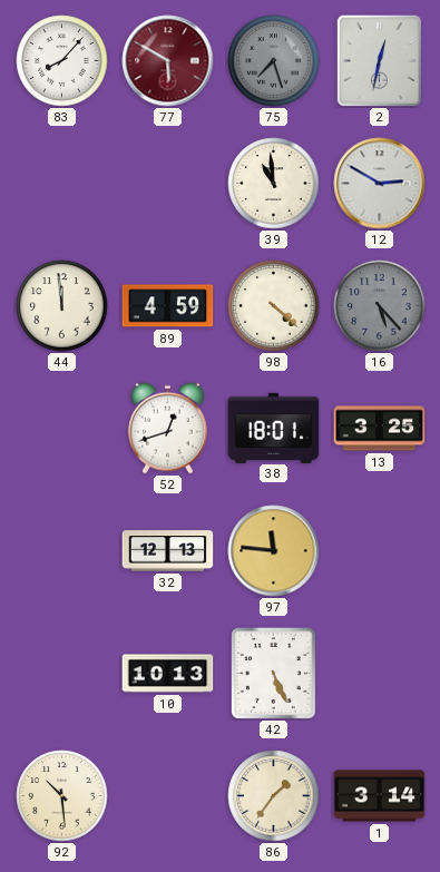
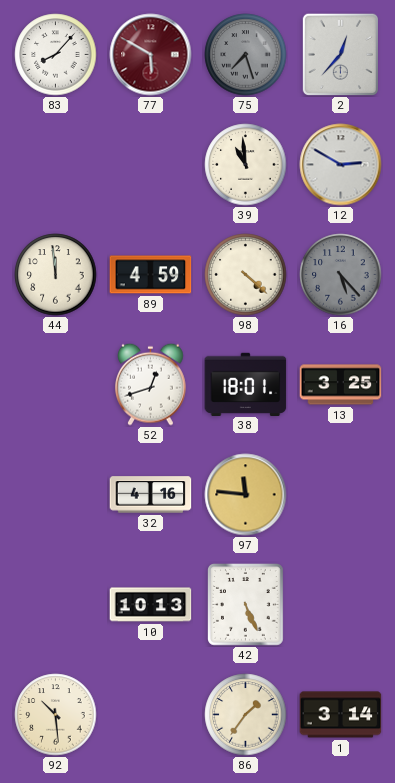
2: 12:32 -> 12:37
32: 12:13 -> 4:16
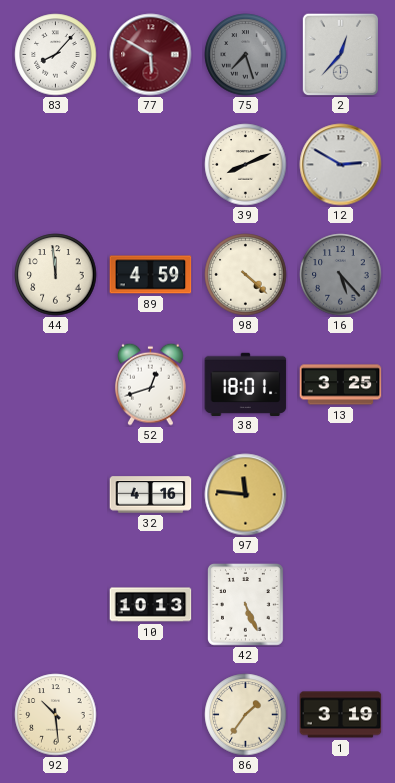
39: 10:59 -> 8:11
1: 3:14 -> 3:19
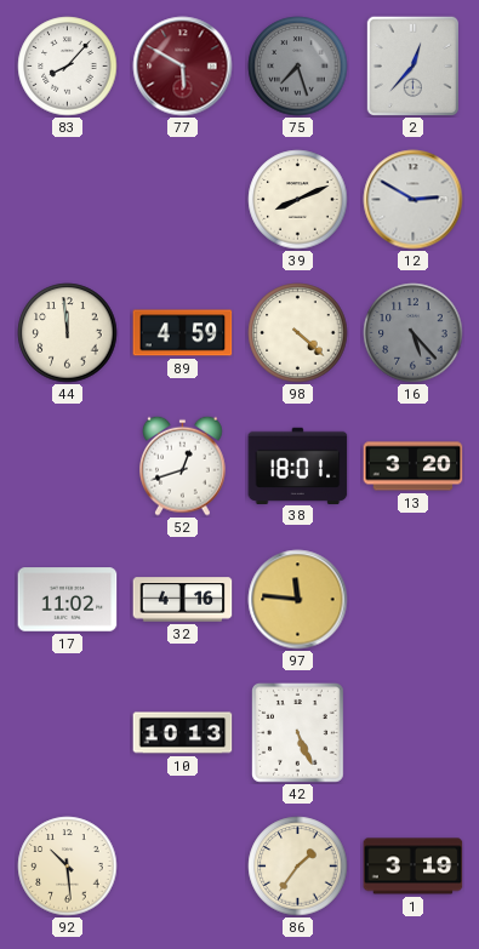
13: 3:25 -> 3:20
17: none -> 11:02
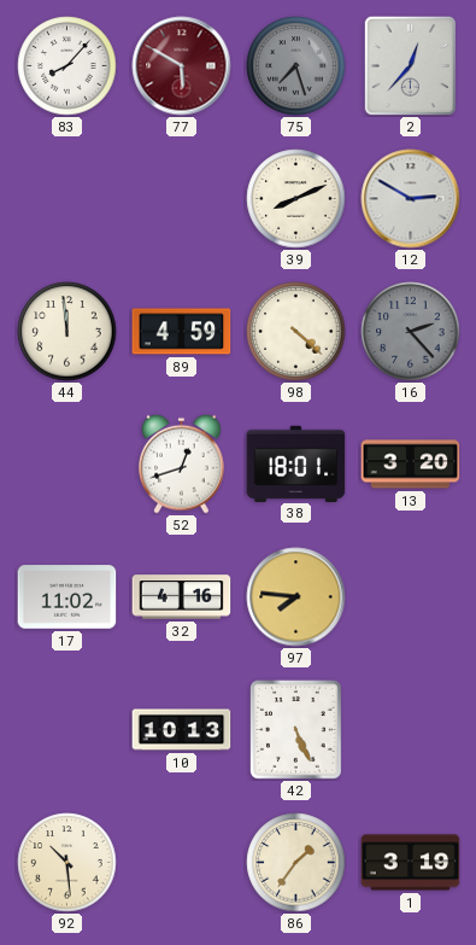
16: 5:23 -> 2:23
97: 11:46 -> 7:46
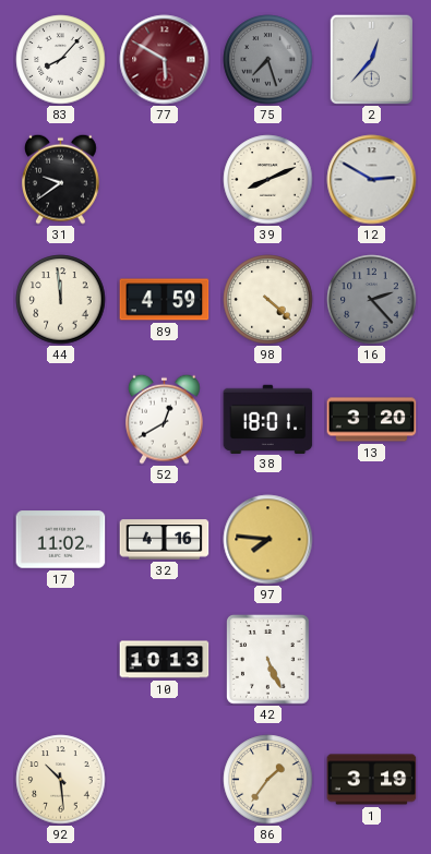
31: none -> 9:39
52: 12:42 -> 12:40
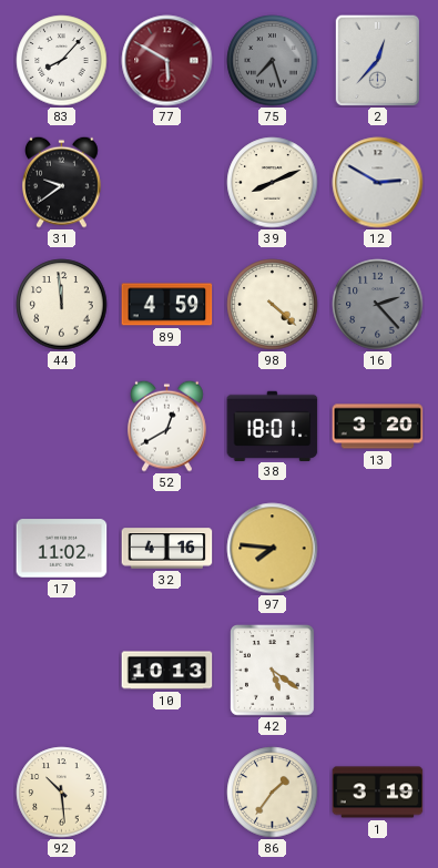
42: 5:26 -> 5:21
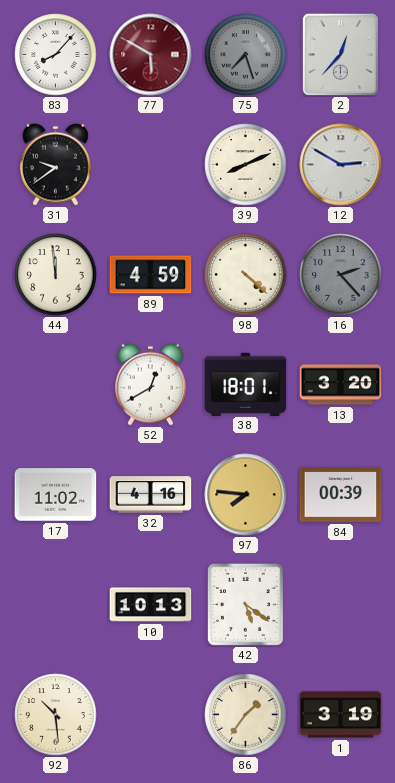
84: none -> 00:39
